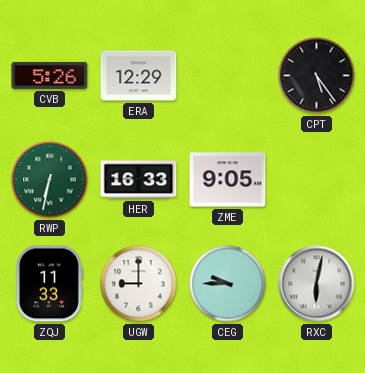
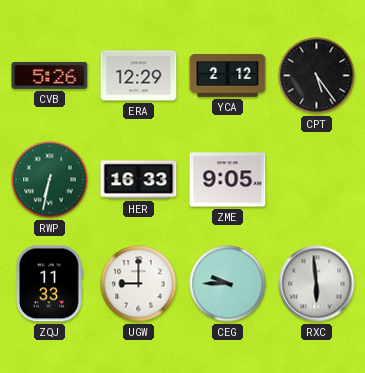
YCA: none -> 2:12
RXC: 6:02 -> 5:59
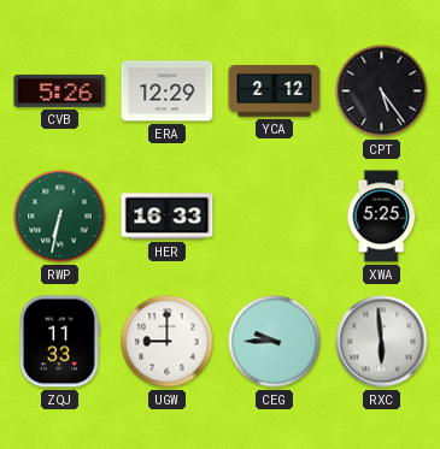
ZME: 9:05 -> none
XWA: none -> 5:25
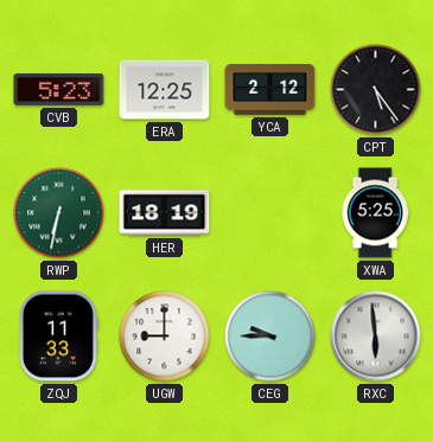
CVB: 5:26 -> 5:23
ERA: 12:29 -> 12:25
HER: 16:33 -> 18:19
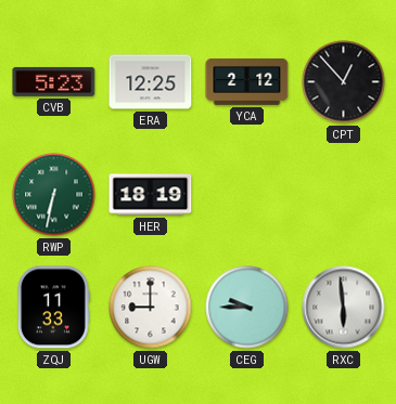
CPT: 5:24 -> 12:53
XWA: 5:25 -> none
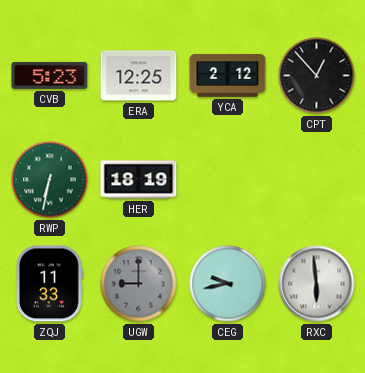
UGW dial: white -> grey
CEG: 9:45 -> 9:43
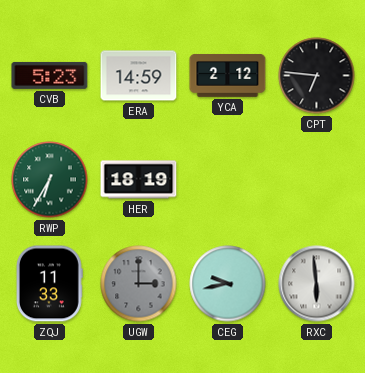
ERA: 12:25 -> 14:59
CPT: 12:53 -> 6:46
RWP: 6:32 -> 6:35
UGW: 9:00 -> 3:00
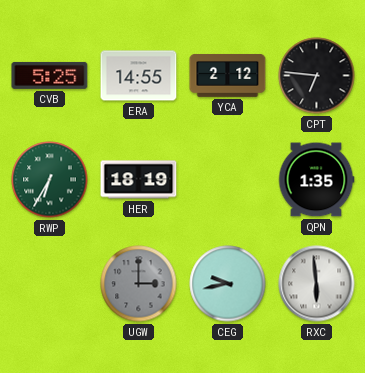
CVB: 5:23 -> 5:25
ERA: 14:59 -> 14:55
QPN: none -> 1:35
ZQJ: 11:33 -> none
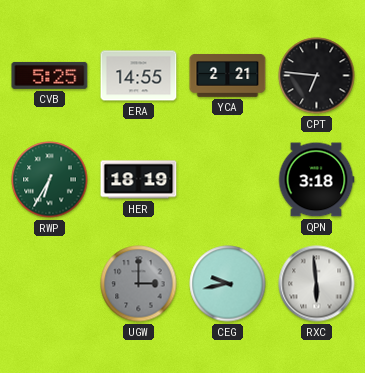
YCA: 2:12 -> 2:21
QPN: 1:35 -> 3:18
